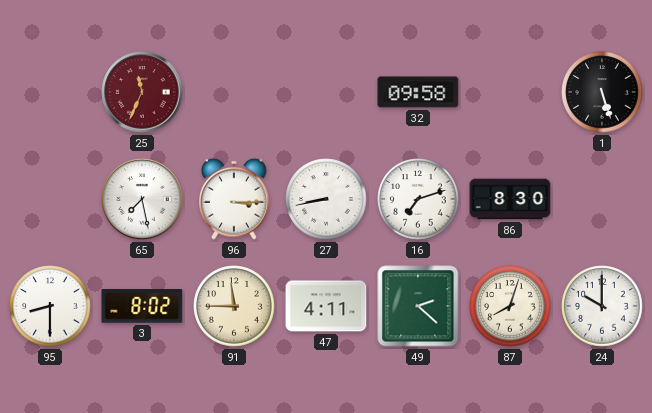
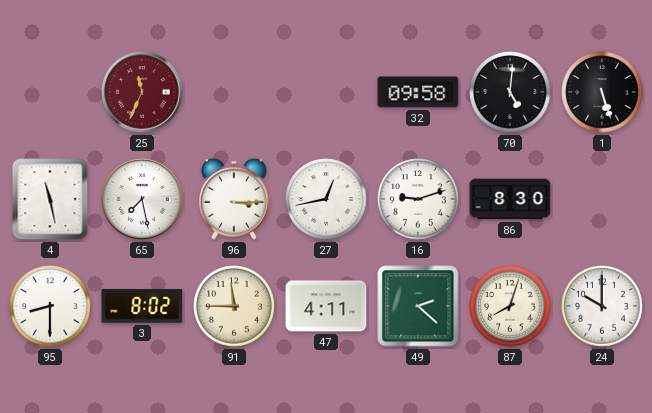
70: none -> 5:01
4: none -> 11:28
27: 8:43 -> 12:43
16: 7:12 -> 9:12
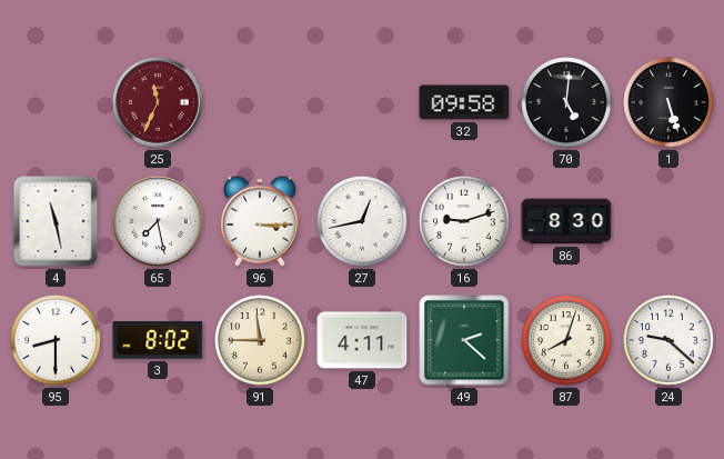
24: 10:00 -> 9:22
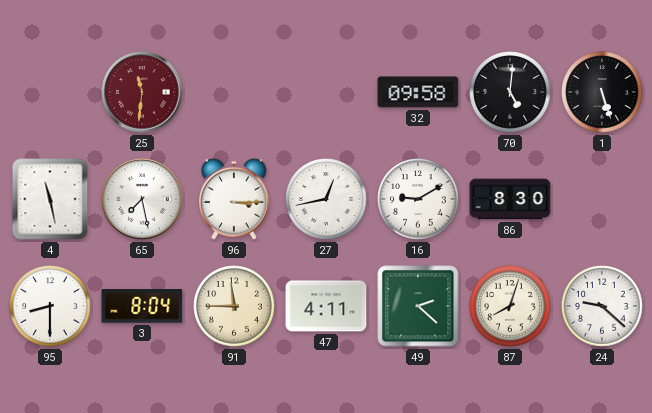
25: 11:34 -> 11:31
16: 9:12 -> 9:10
3: 8:02 -> 8:04
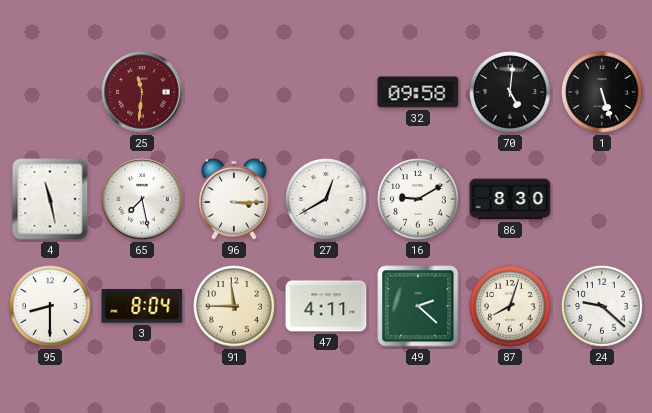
27: 12:43 -> 12:40
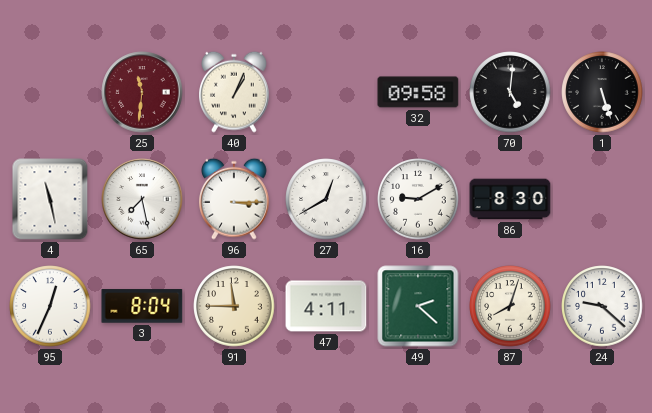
40: none -> 1:04
95: 8:30 -> 12:34
